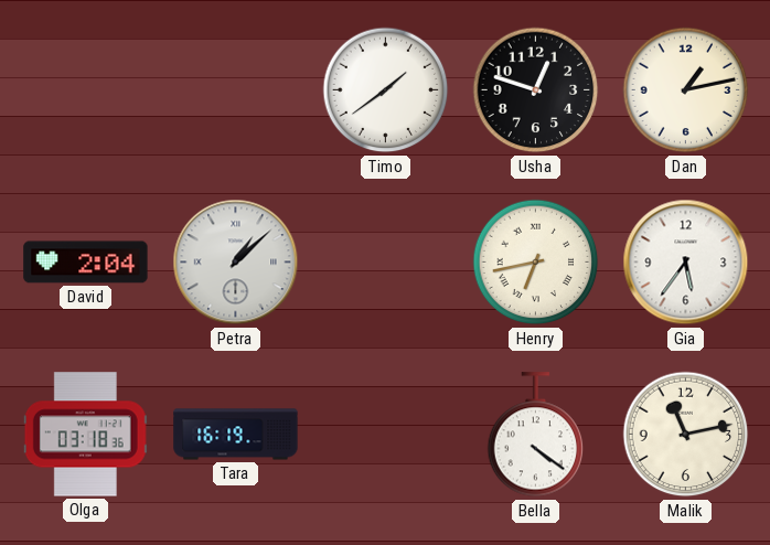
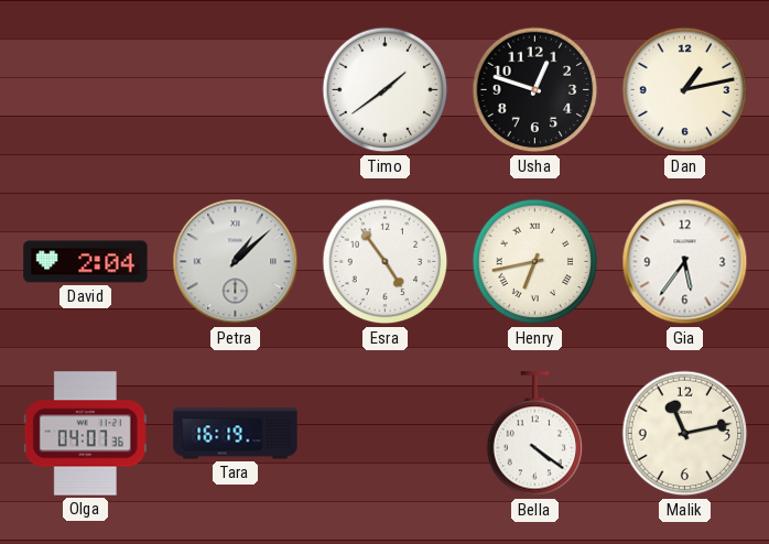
Esra: none -> 4:54
Olga: 03:18 -> 04:07
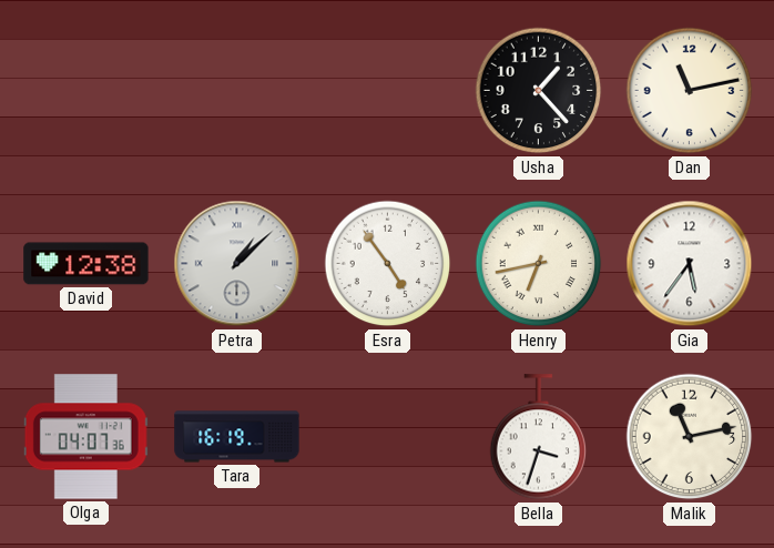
Timo: 1:39 -> none
Usha: 12:48 -> 1:23
Dan: 1:13 -> 11:13
David: 2:04 -> 12:38
Bella: 4:21 -> 3:33
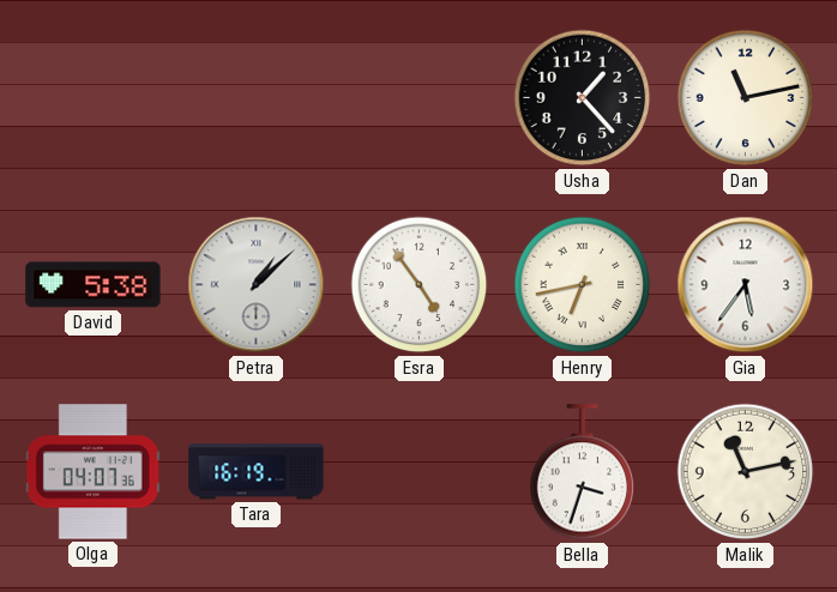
David: 12:38 -> 5:38
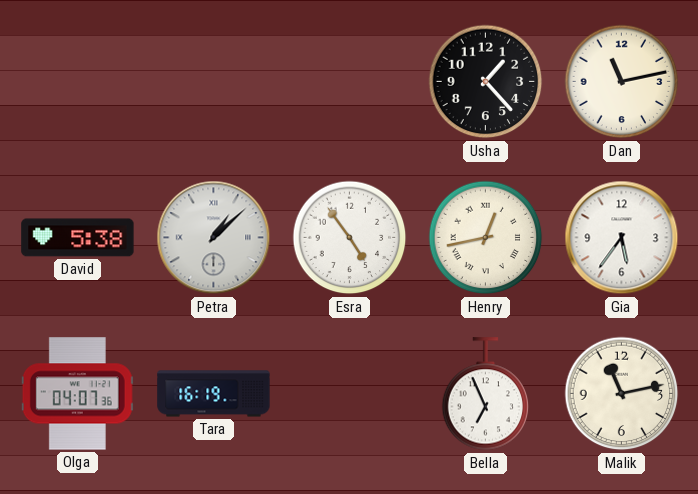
Henry: 6:43 -> 12:43
Bella: 3:33 -> 6:56
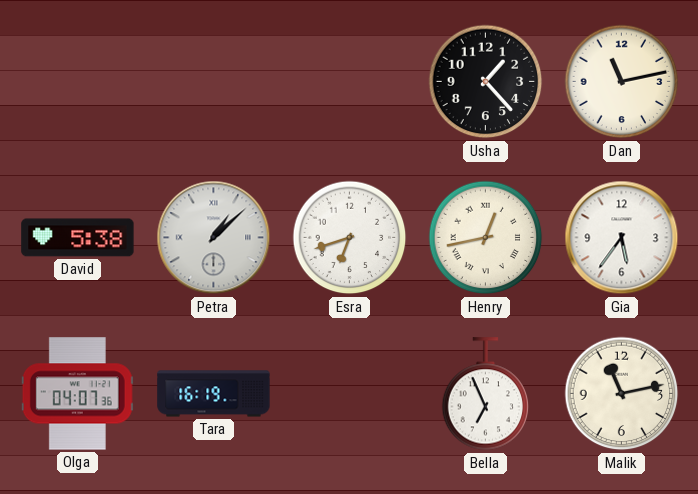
Esra: 4:54 -> 6:42
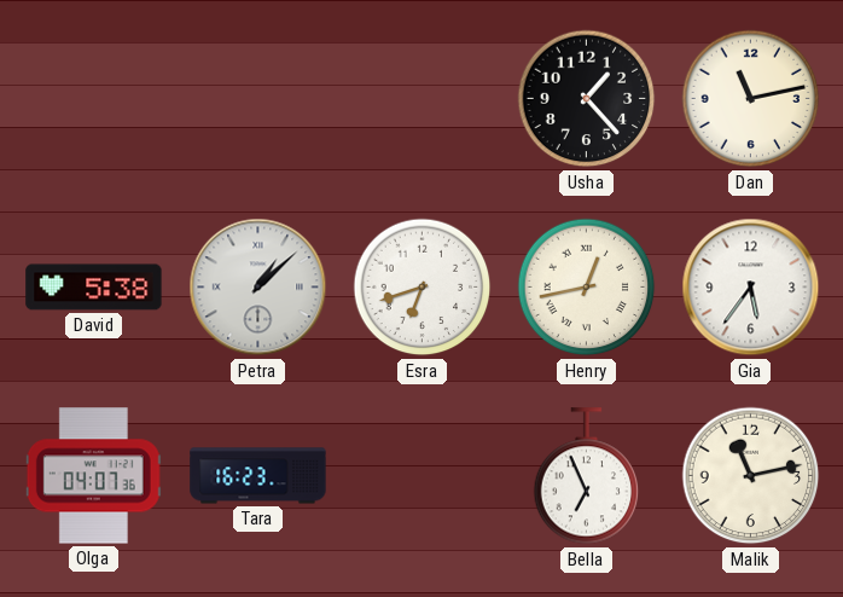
Tara: 16:19 -> 16:23
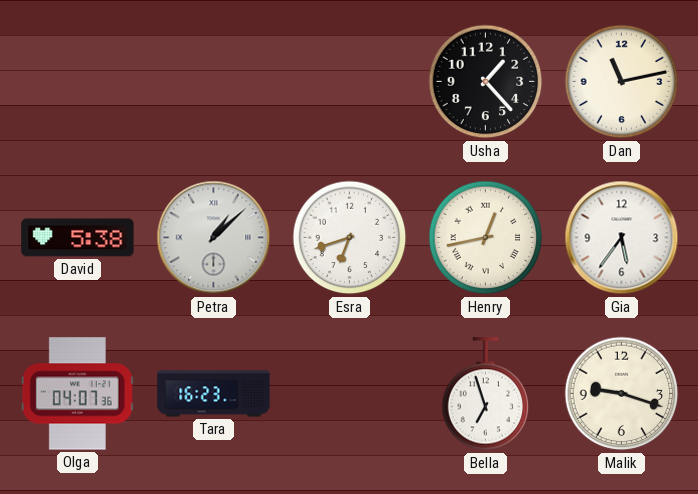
Bella: 6:56 -> 6:57
Malik: 11:13 -> 9:18
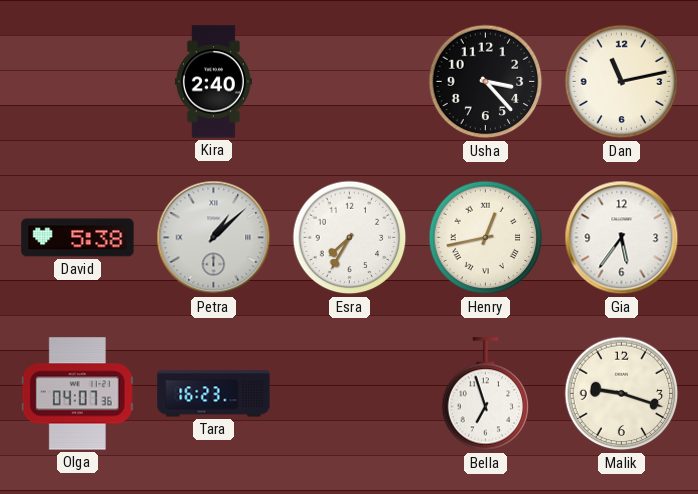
Kira: none -> 2:40
Usha: 1:23 -> 3:23
Esra: 6:42 -> 7:35
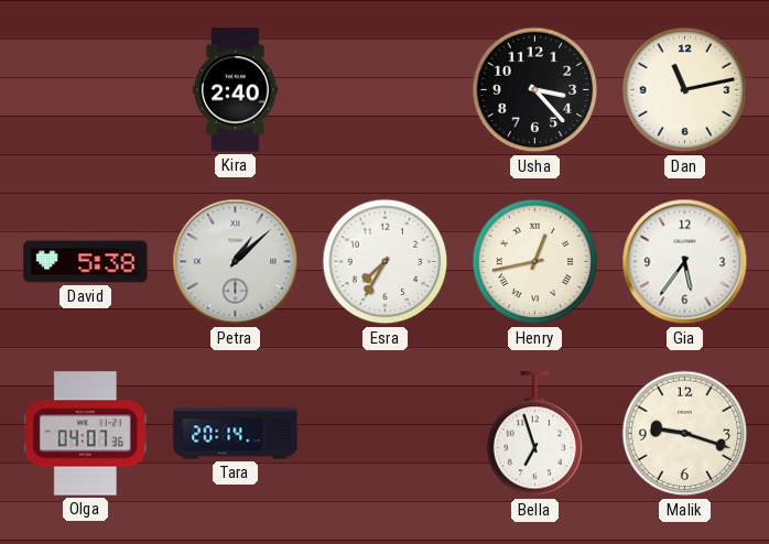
Tara: 16:23 -> 20:14
